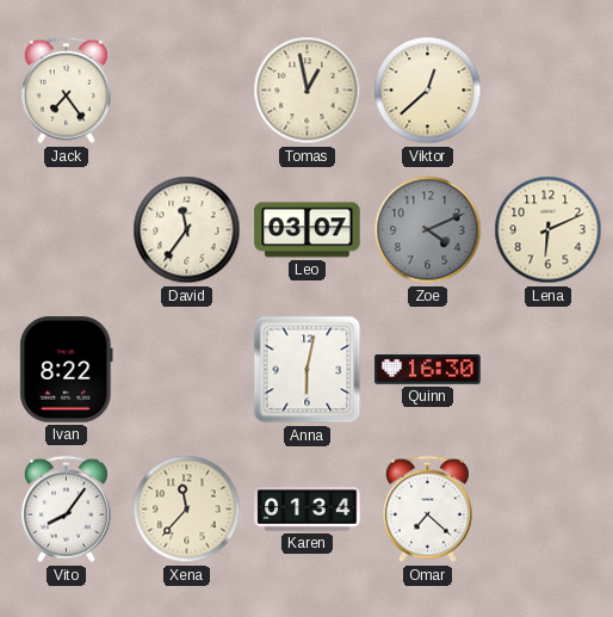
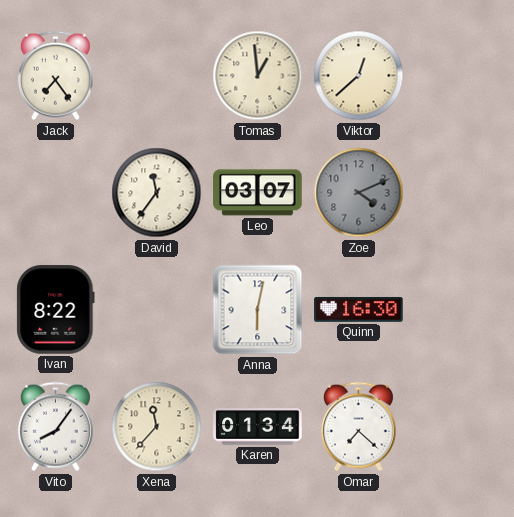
Tomas: 12:58 -> 12:59
Lena: 6:11 -> none
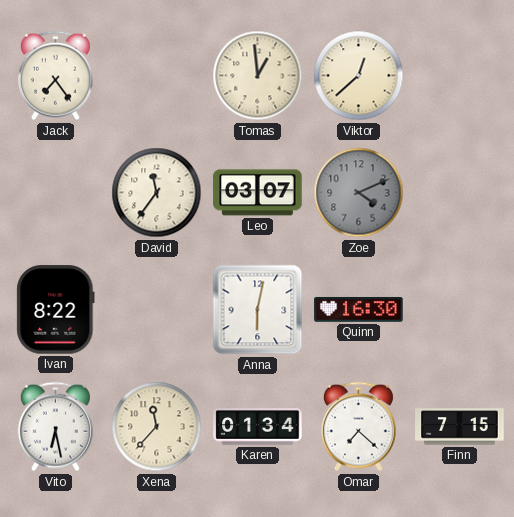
Vito: 8:06 -> 6:28
Finn: none -> 7:15
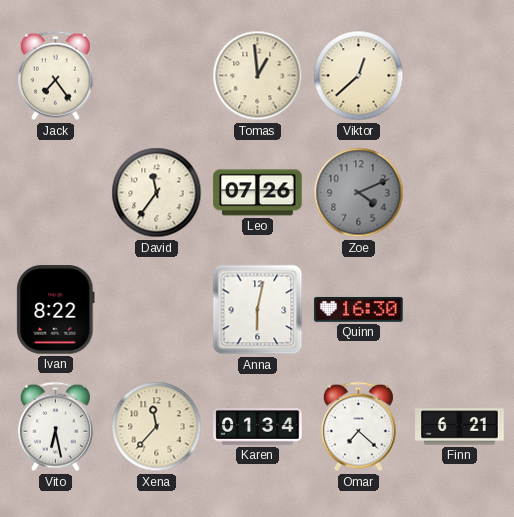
Leo: 03:07 -> 07:26
Finn: 7:15 -> 6:21
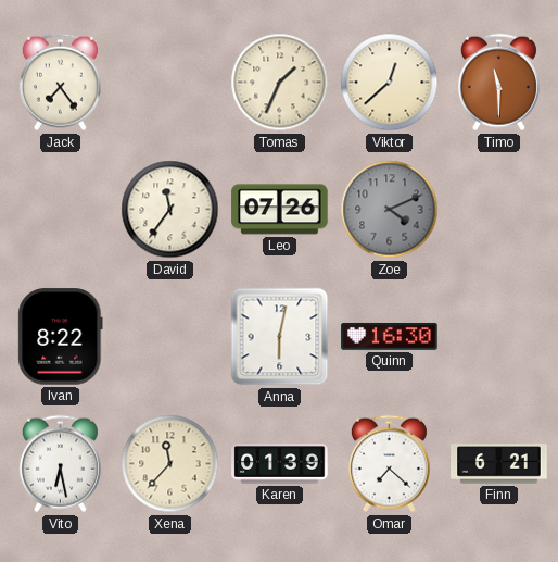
Tomas: 12:59 -> 1:34
Timo: none -> 11:30
Karen: 01:34 -> 01:39
